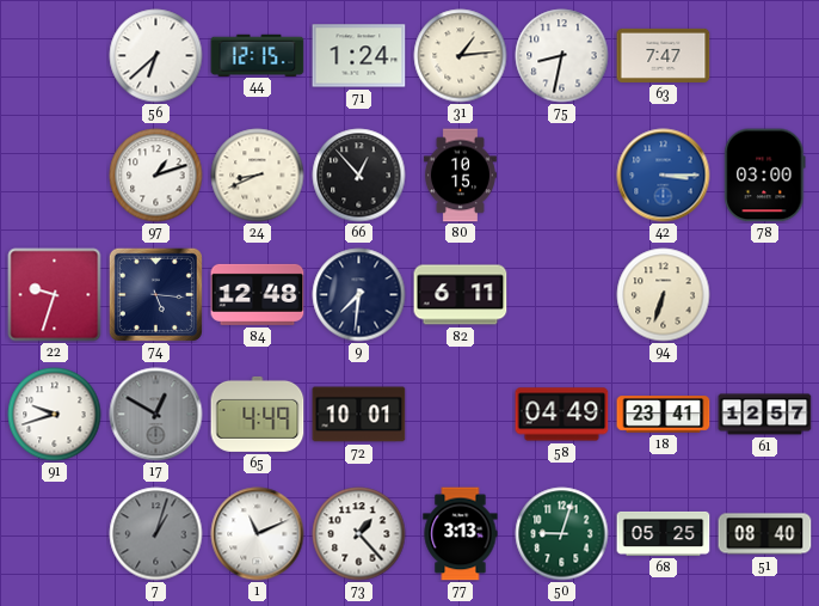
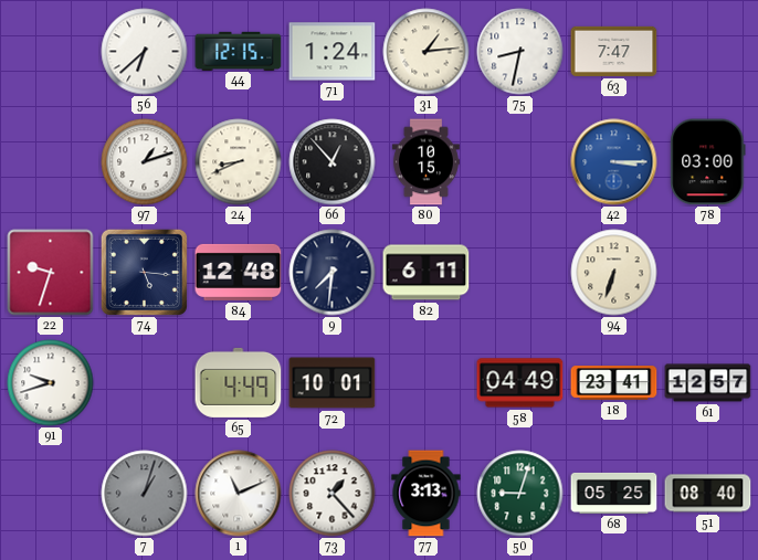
17: 12:50 -> none
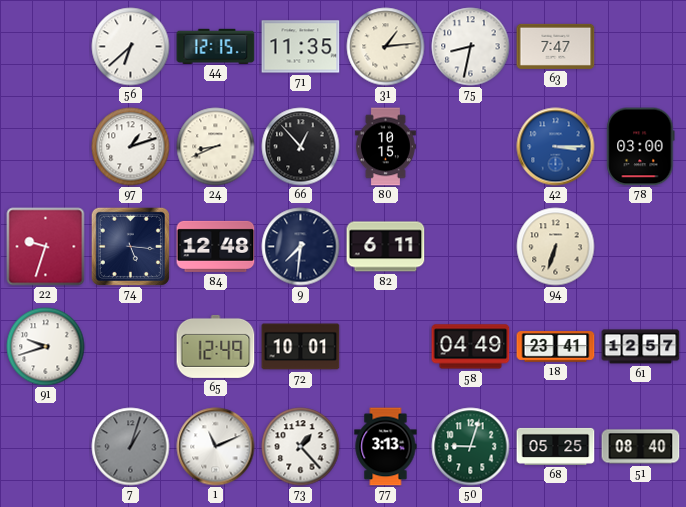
71: 1:24 -> 11:35
65: 4:49 -> 12:49
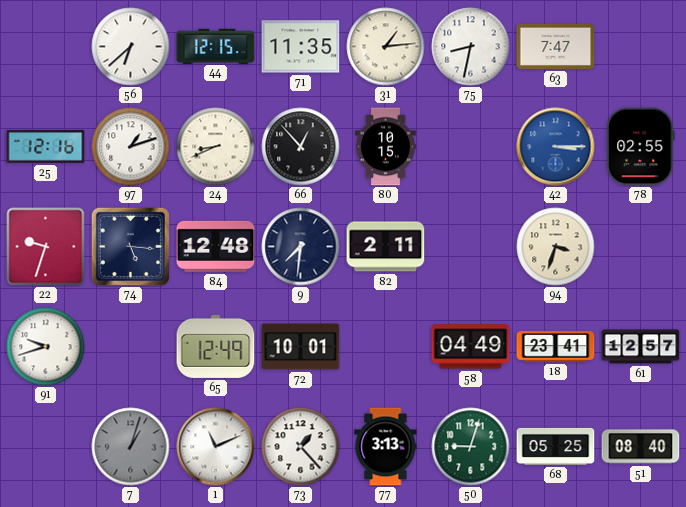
25: none -> 12:16
78: 03:00 -> 02:55
82: 6:11 -> 2:11
94: 6:33 -> 3:33
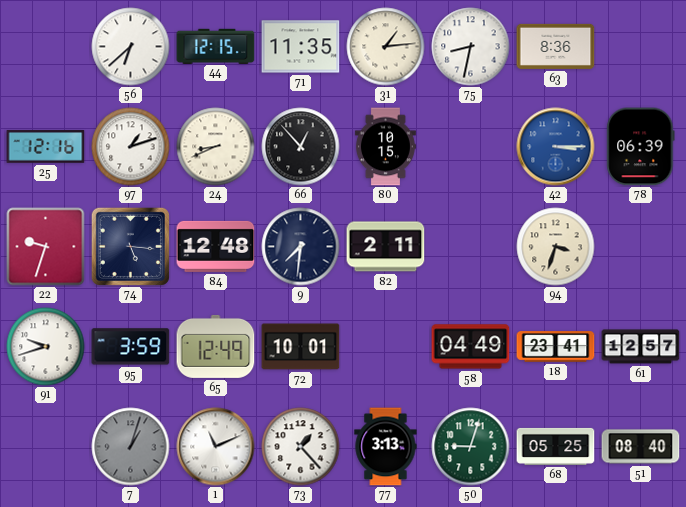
63: 7:47 -> 8:36
78: 02:55 -> 06:39
95: none -> 3:59
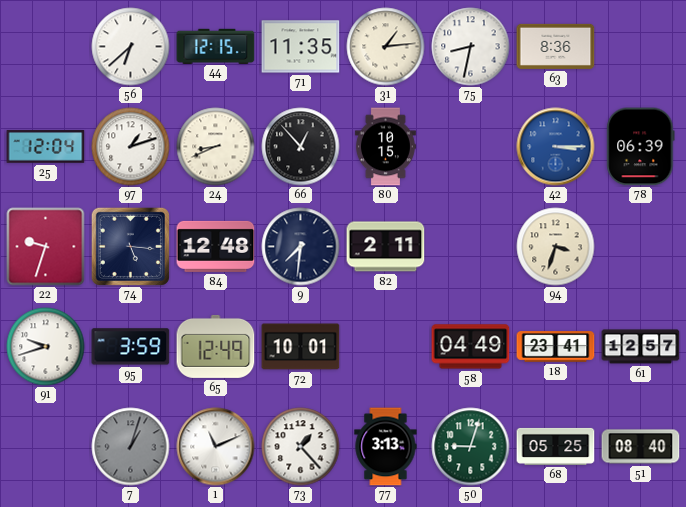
25: 12:16 -> 12:04
